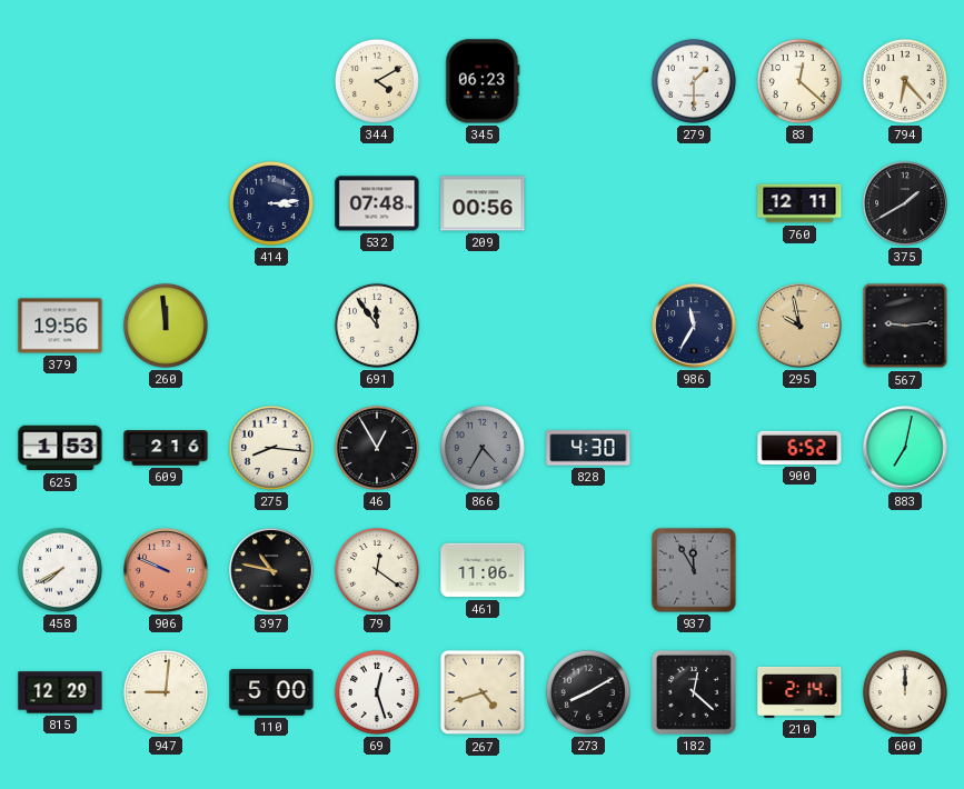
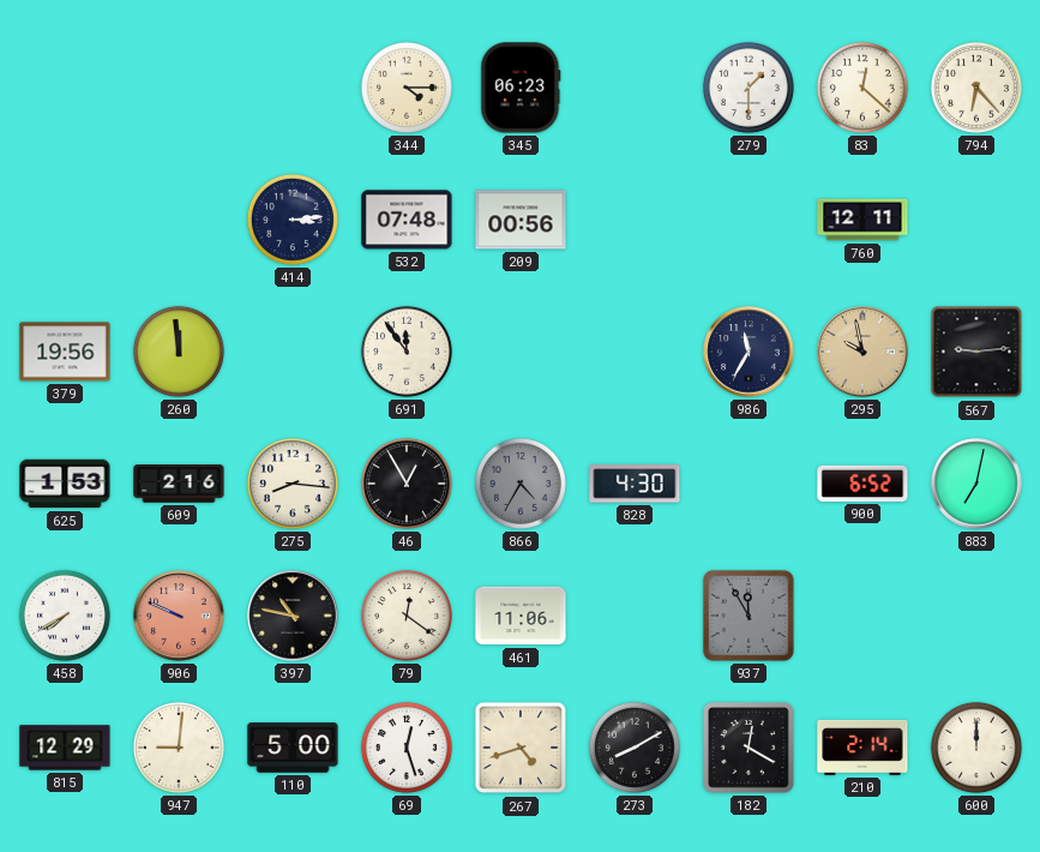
344: 4:10 -> 4:15
375: 1:40 -> none
182: 12:22 -> 12:20
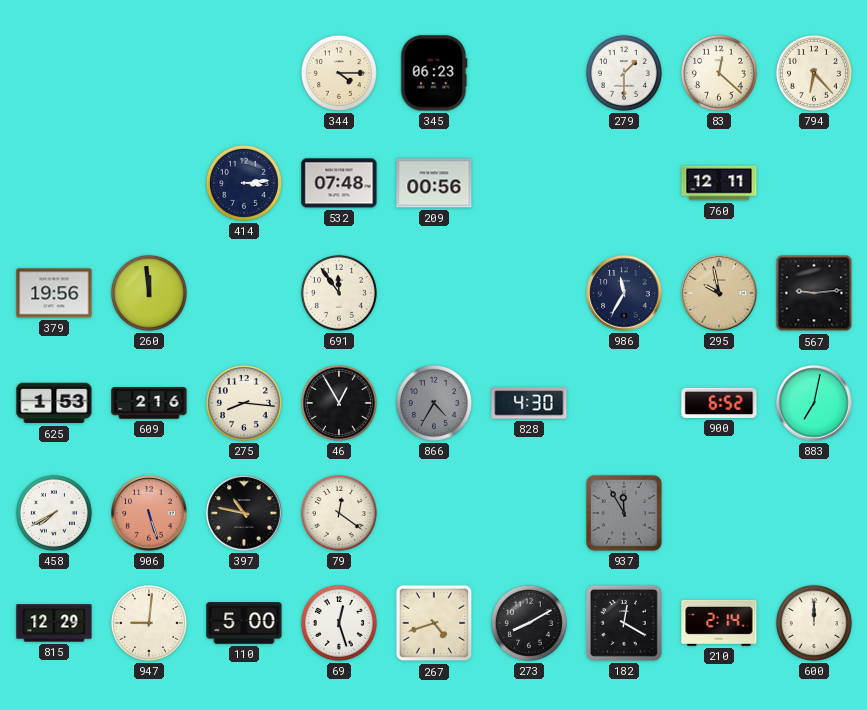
906: 9:49 -> 5:27
461: 11:06 -> none
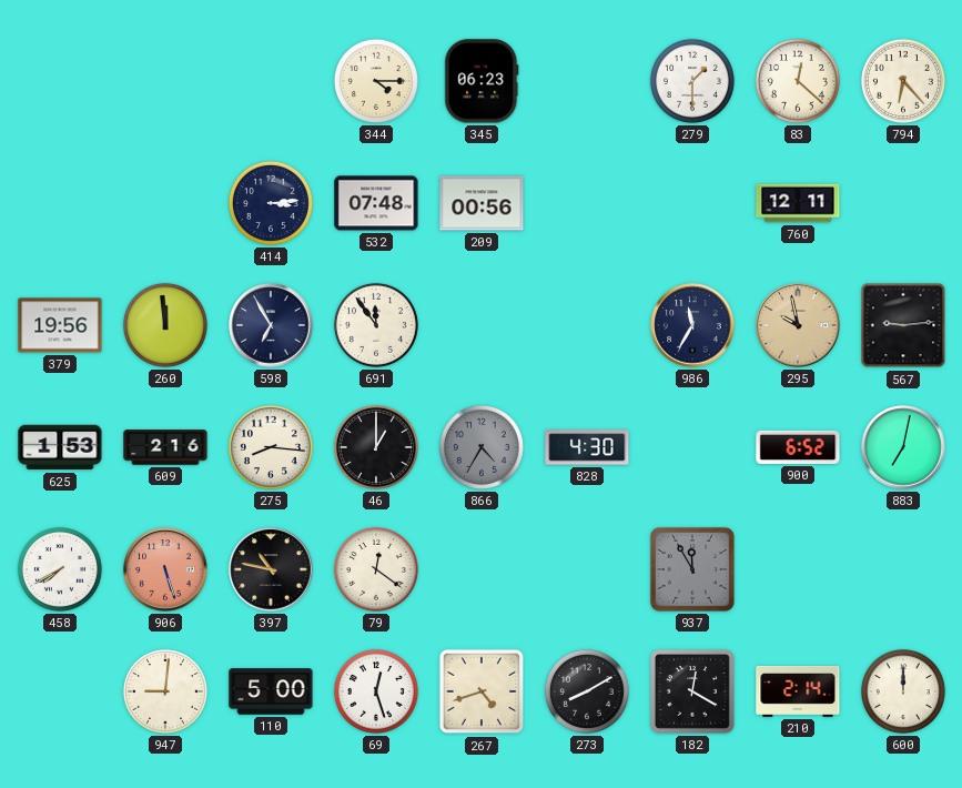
598: none -> 6:55
46: 12:55 -> 1:00
815: 12:29 -> none
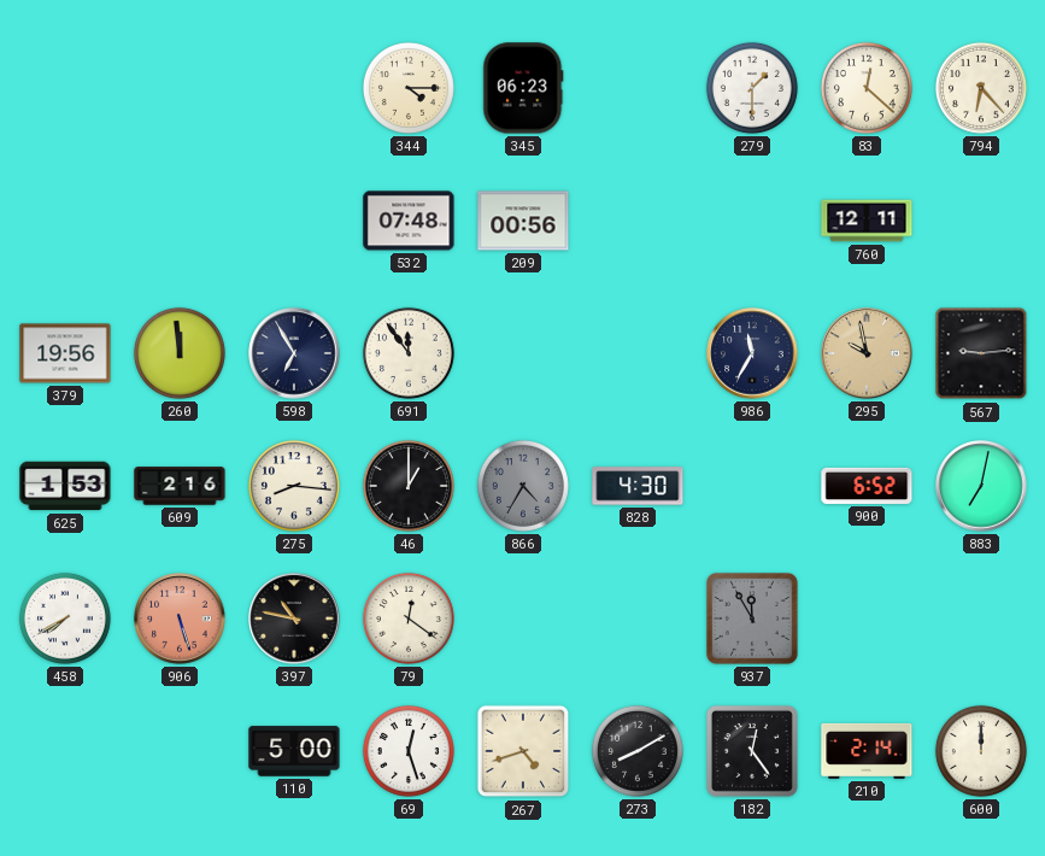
414: 3:14 -> none
947: 9:01 -> none
182: 12:20 -> 12:24
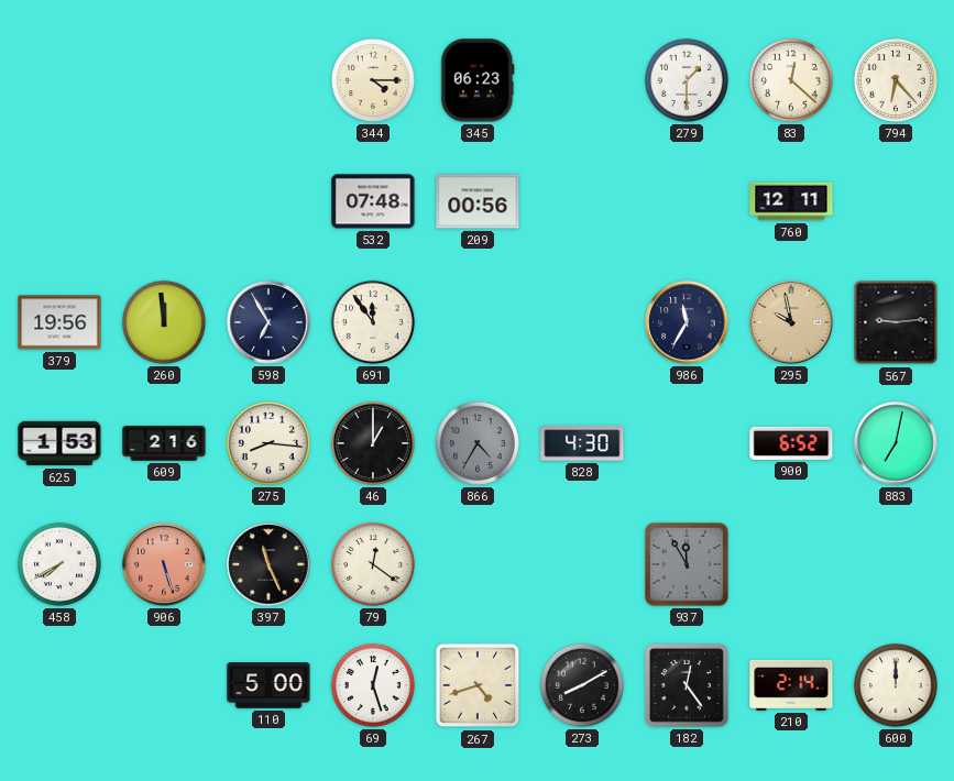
397: 10:47 -> 11:26
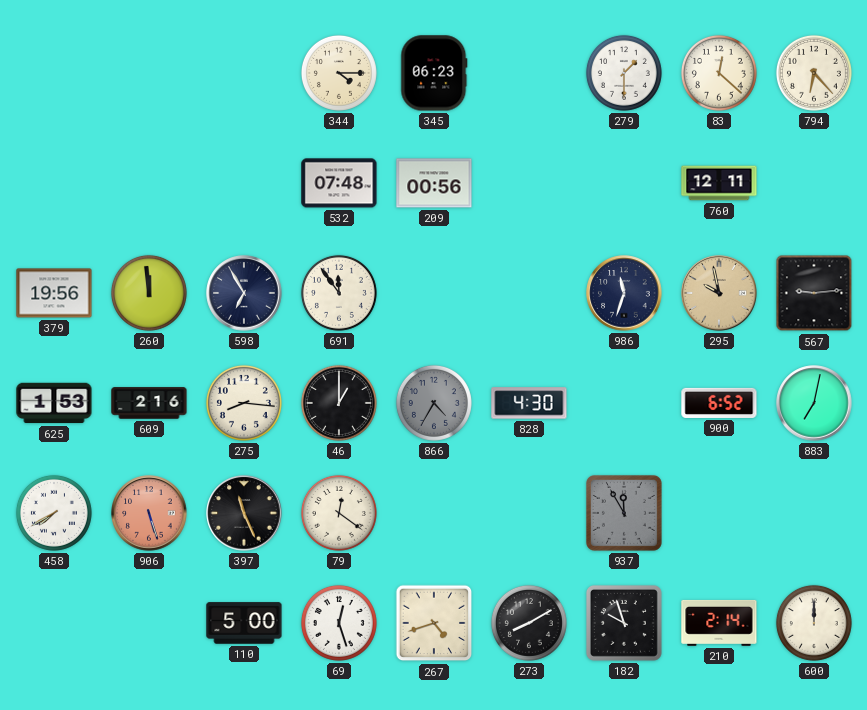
986: 11:35 -> 11:33
182: 12:24 -> 9:57
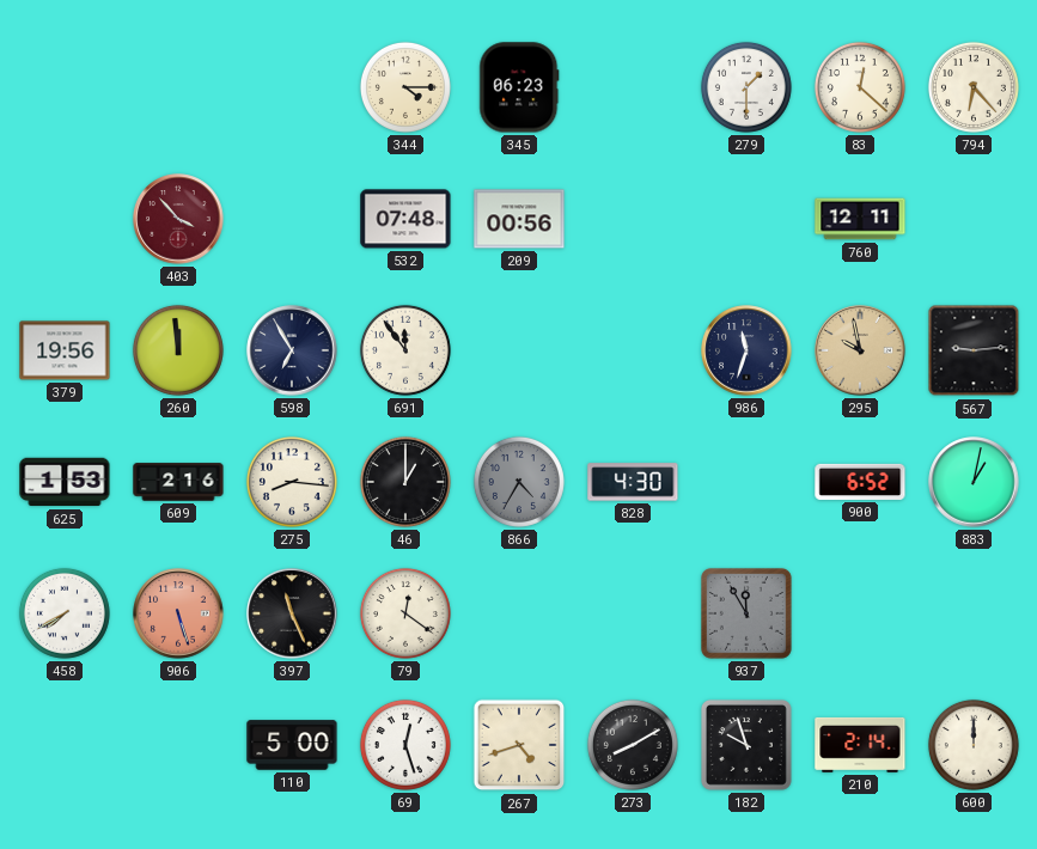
403: none -> 3:53
883: 7:02 -> 1:02
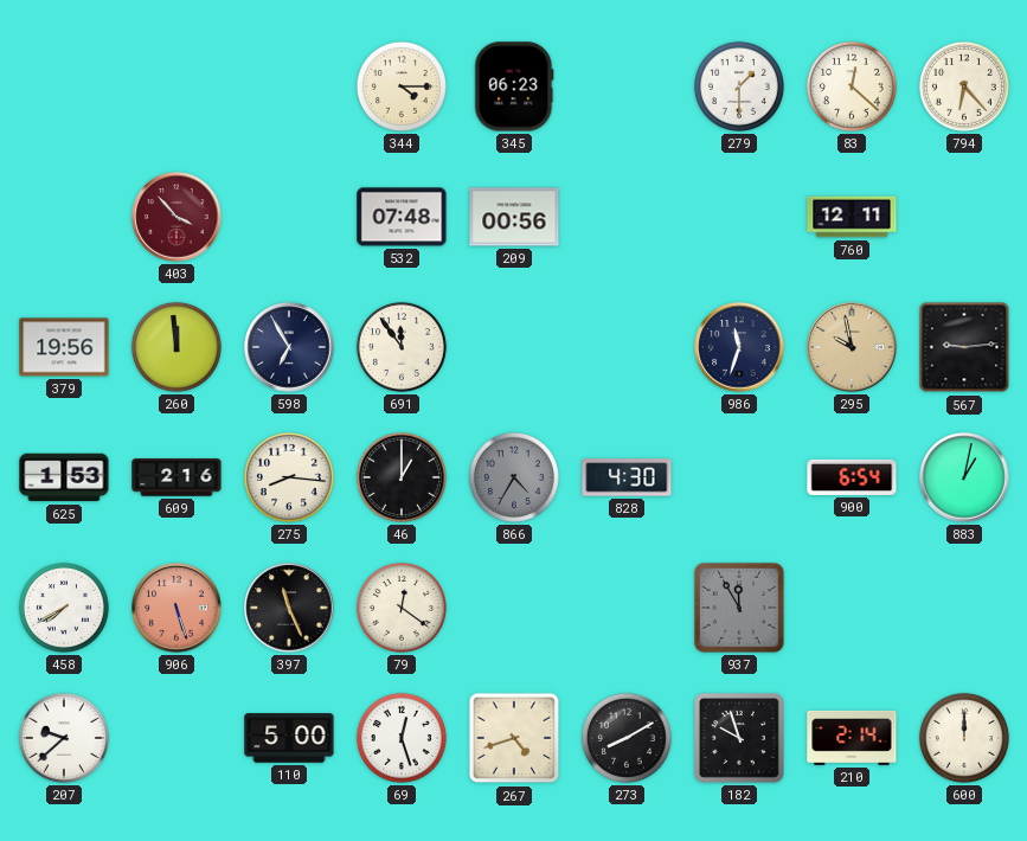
900: 6:52 -> 6:54
207: none -> 9:38
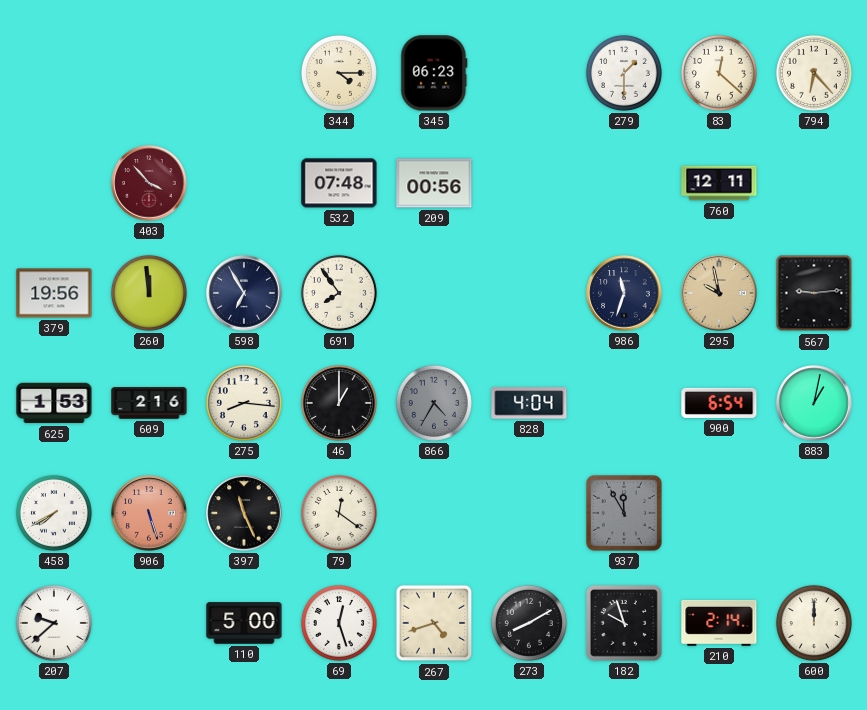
691: 11:54 -> 7:54
828: 4:30 -> 4:04
